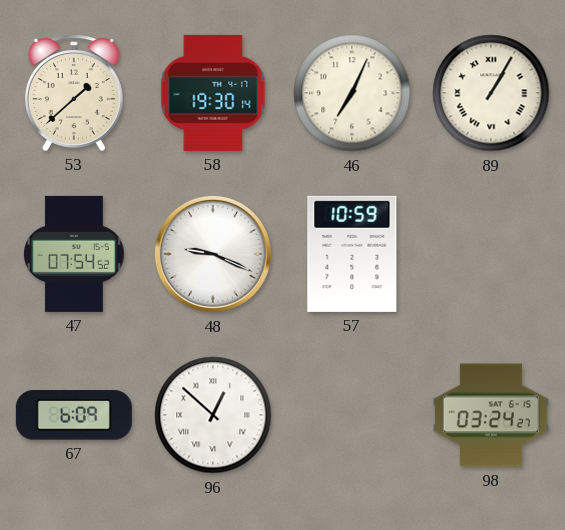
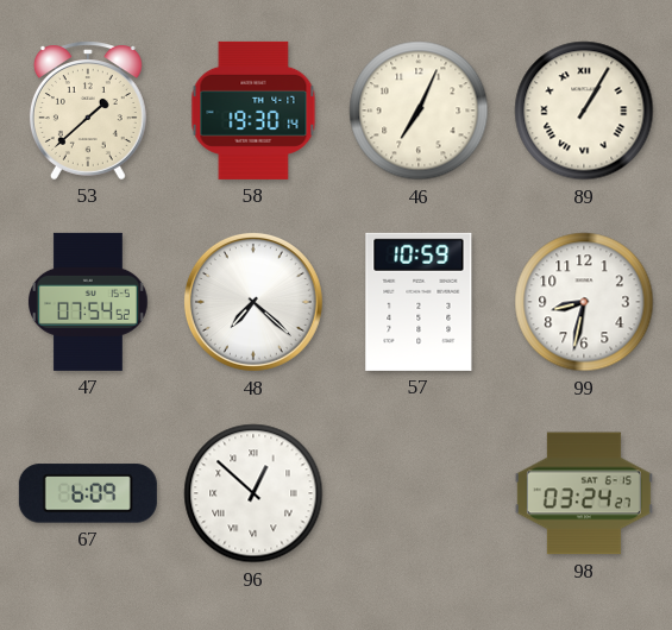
48: 9:19 -> 7:22
99: none -> 8:32
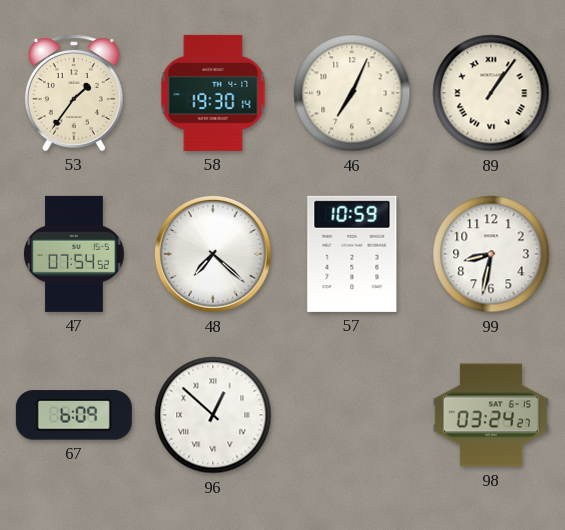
53: 1:38 -> 1:36
89: 1:05 -> 1:06
